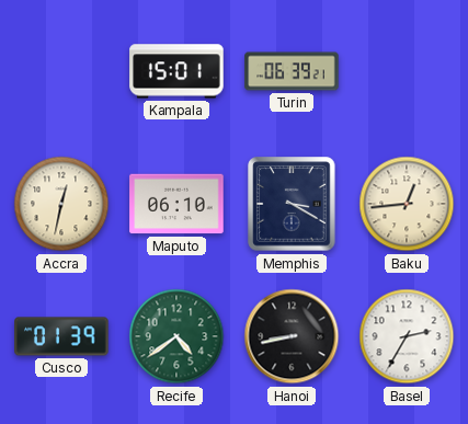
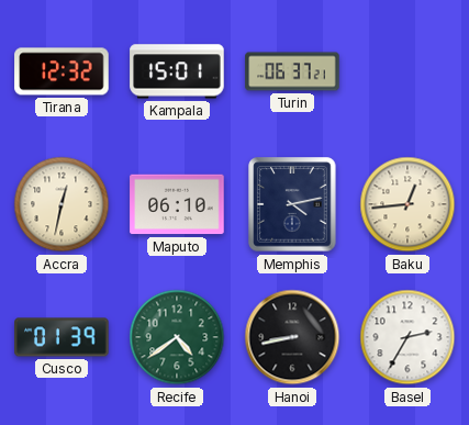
Tirana: none -> 12:32
Turin: 06:39 -> 06:37
Memphis: 3:20 -> 4:13
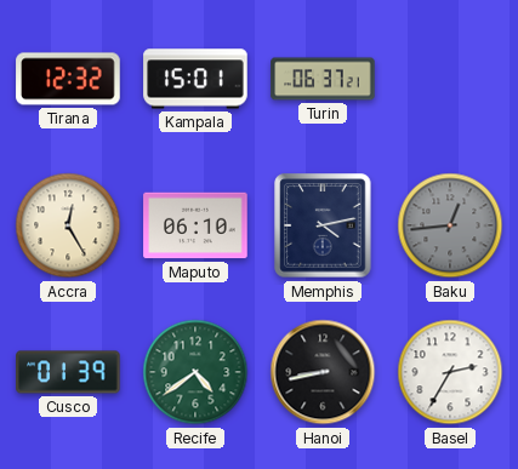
Accra: 12:32 -> 12:25
Baku dial: cream -> grey
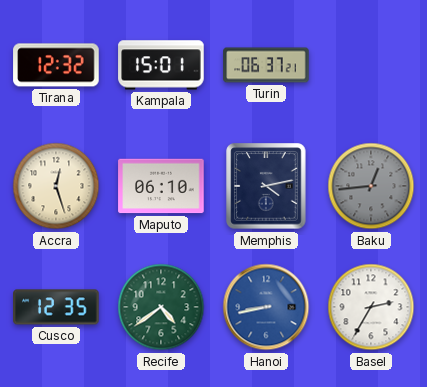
Accra: 12:25 -> 12:27
Cusco: 01:39 -> 12:35
Hanoi dial: black -> blue
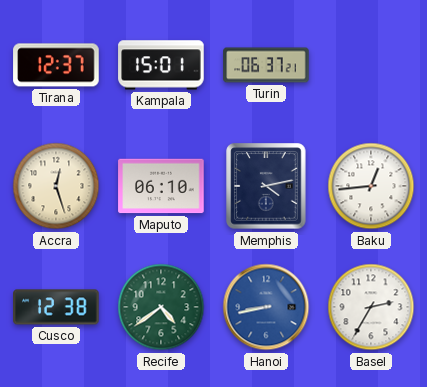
Tirana: 12:32 -> 12:37
Baku dial: grey -> white
Cusco: 12:35 -> 12:38
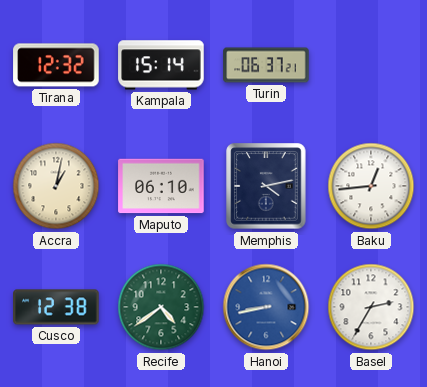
Tirana: 12:37 -> 12:32
Kampala: 15:01 -> 15:14
Accra: 12:27 -> 1:02
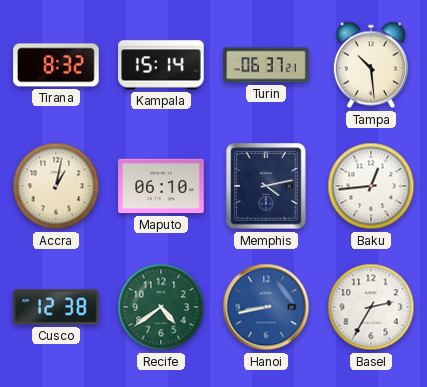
Tirana: 12:32 -> 8:32
Tampa: none -> 10:29
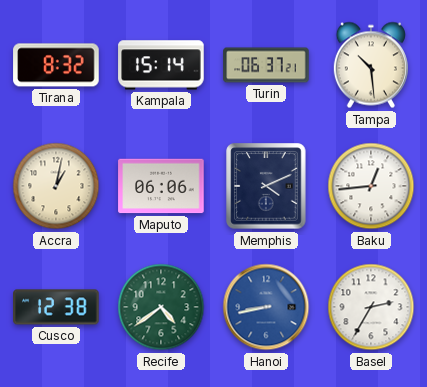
Maputo: 06:10 -> 06:06
Memphis: 4:13 -> 4:11
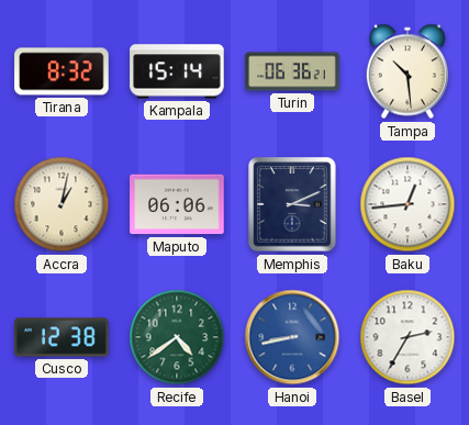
Turin: 06:37 -> 06:36
Memphis: 4:11 -> 3:11
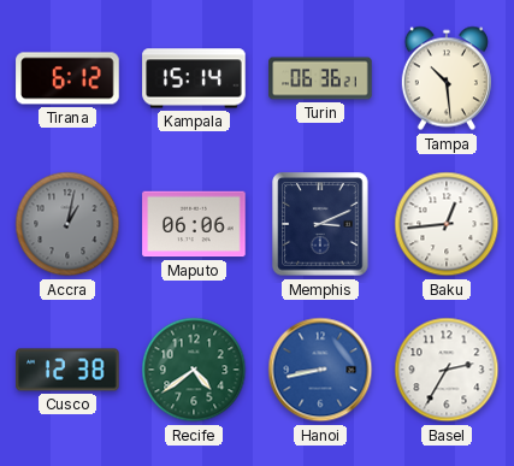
Tirana: 8:32 -> 6:12
Accra dial: cream -> grey
